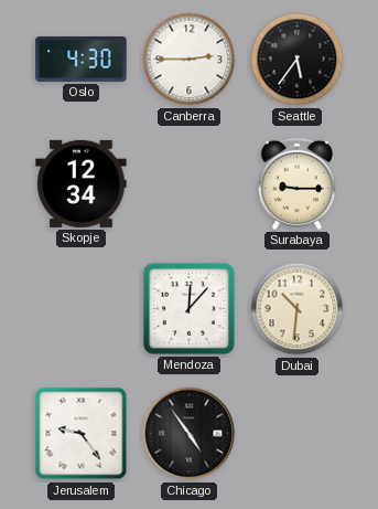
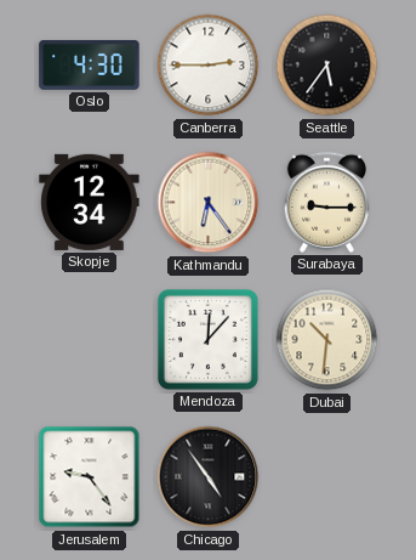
Kathmandu: none -> 6:24
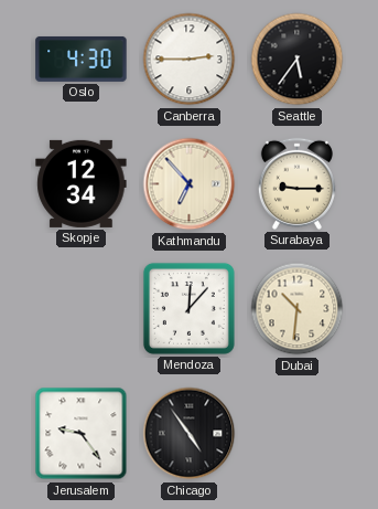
Kathmandu: 6:24 -> 6:53
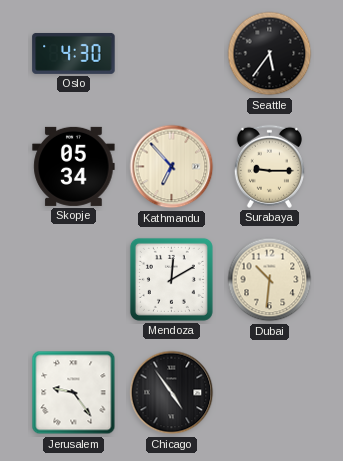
Canberra: 2:45 -> none
Skopje: 12:34 -> 05:34
Mendoza: 12:07 -> 12:10
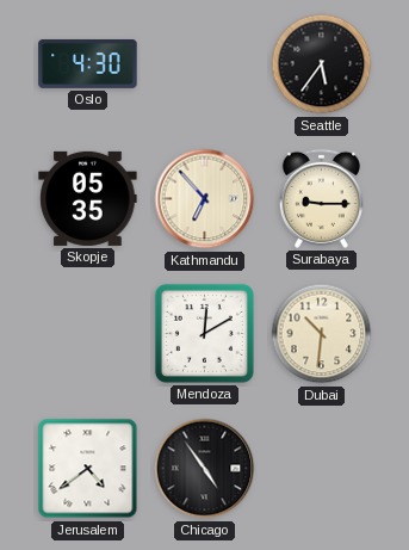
Skopje: 05:34 -> 05:35
Jerusalem: 9:24 -> 4:39
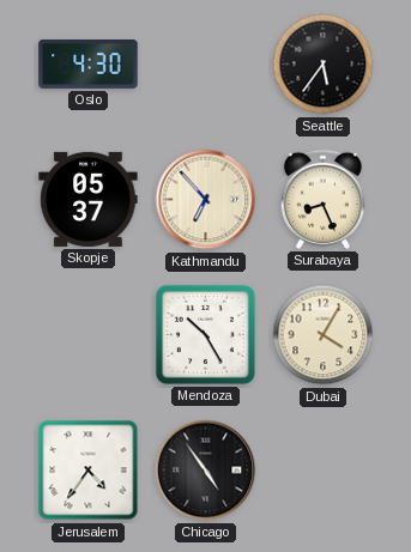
Skopje: 05:35 -> 05:37
Surabaya: 9:15 -> 8:26
Mendoza: 12:10 -> 10:25
Dubai: 10:31 -> 4:05
Jerusalem: 4:39 -> 4:36
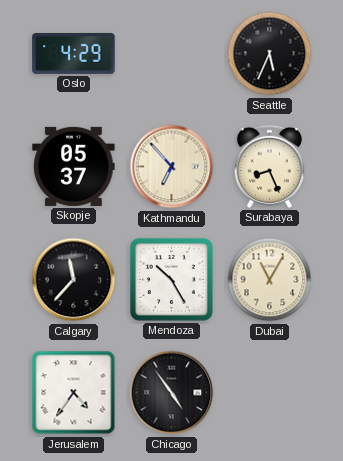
Oslo: 4:30 -> 4:29
Seattle: 5:36 -> 5:34
Calgary: none -> 11:37
Dubai: 4:05 -> 11:05
